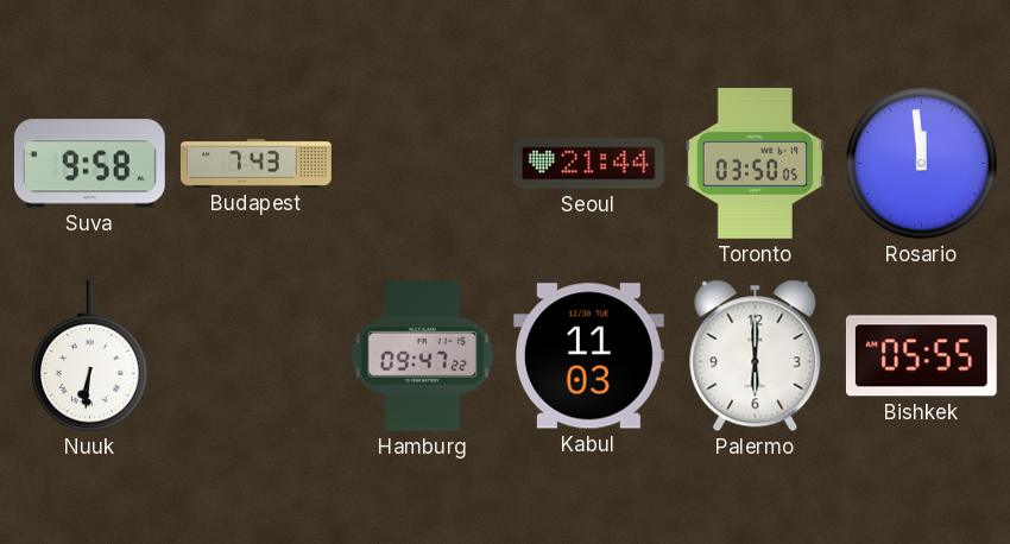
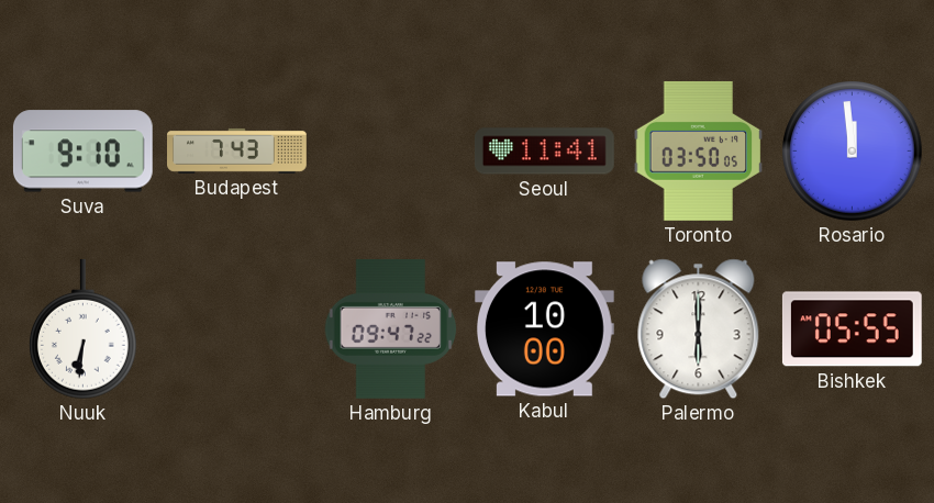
Suva: 9:58 -> 9:10
Seoul: 21:44 -> 11:41
Kabul: 11:03 -> 10:00
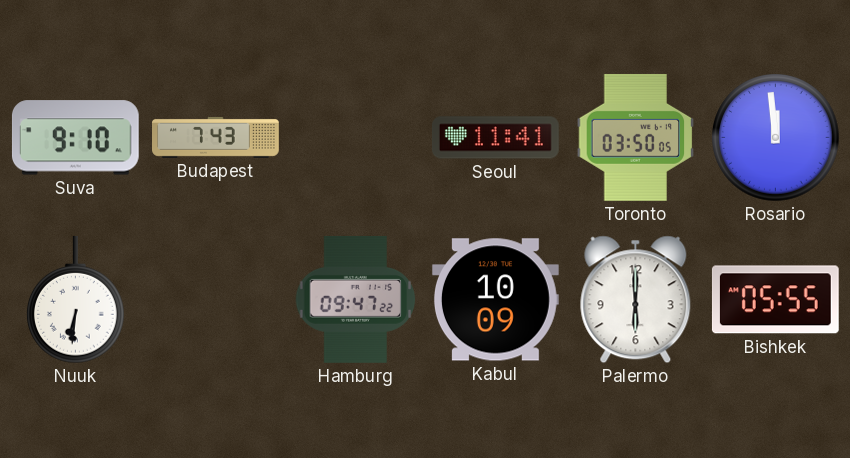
Kabul: 10:00 -> 10:09
